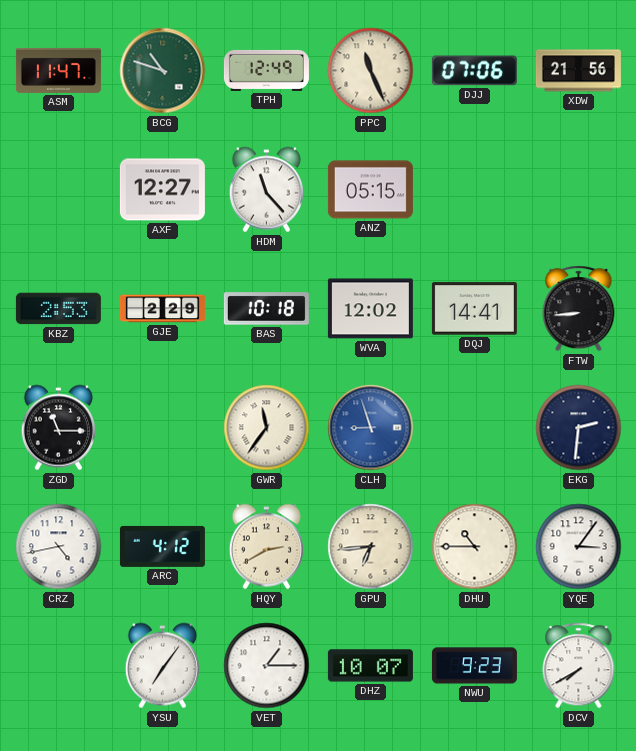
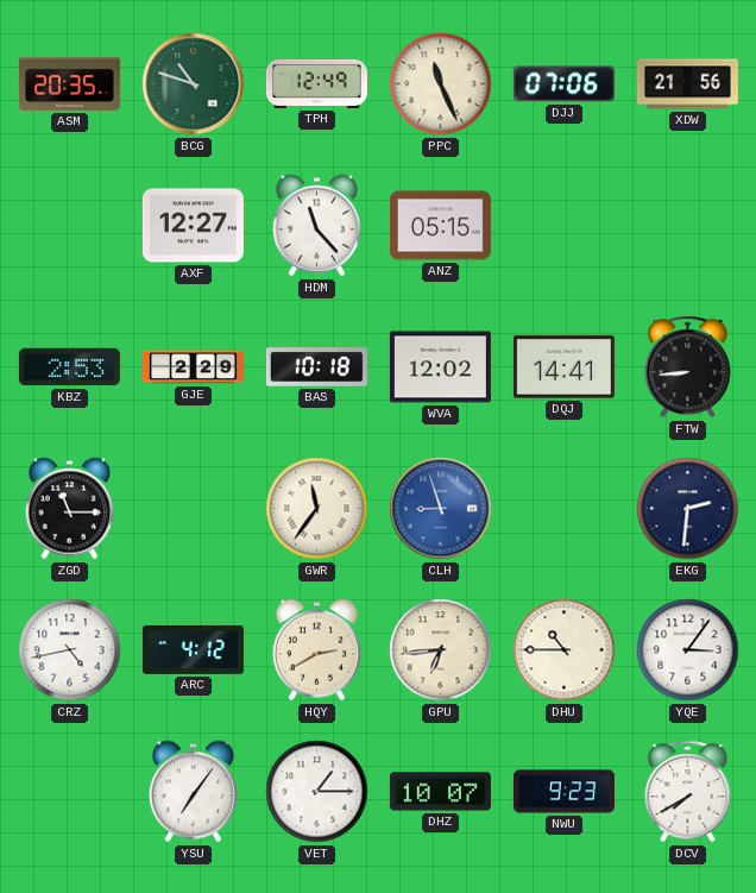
ASM: 11:47 -> 20:35
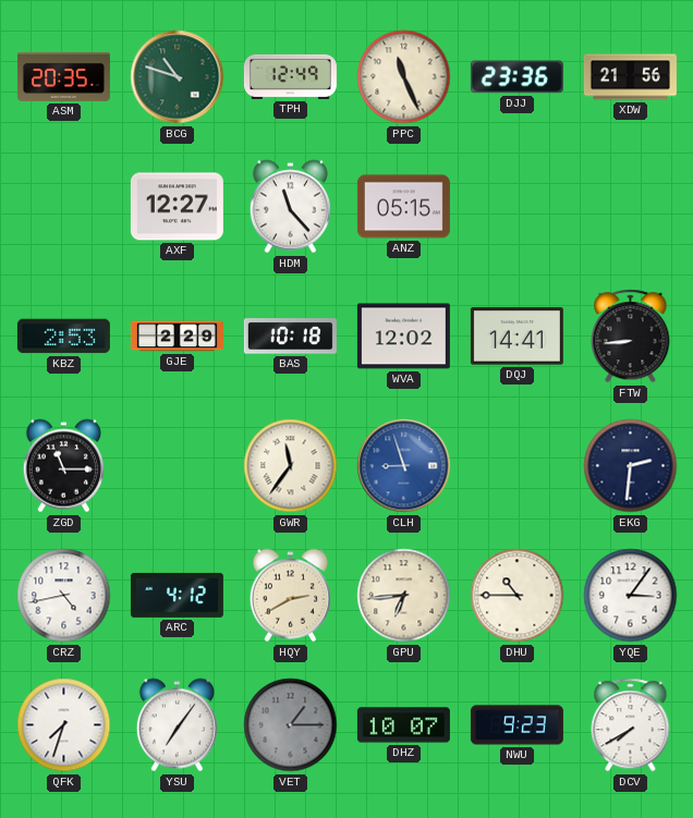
DJJ: 07:06 -> 23:36
QFK: none -> 7:33
VET dial: white -> grey
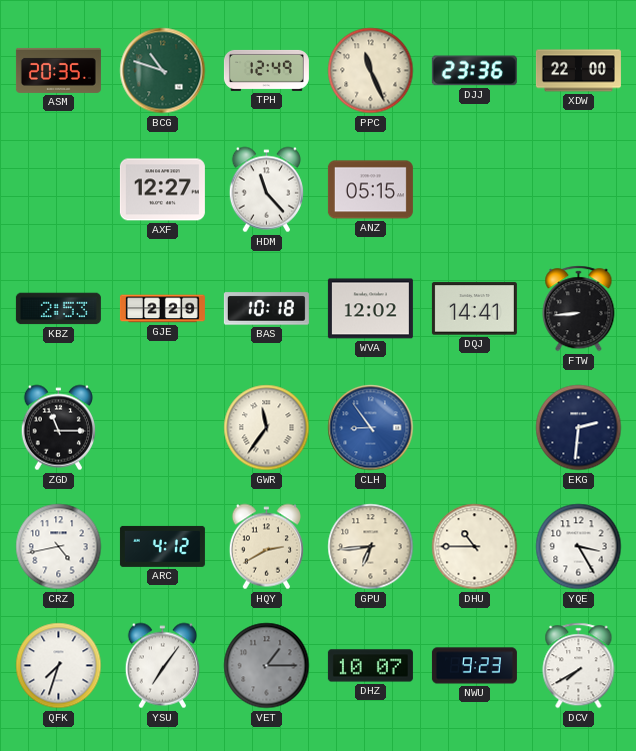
XDW: 21:56 -> 22:00
CLH: 8:57 -> 8:54
YQE: 3:06 -> 3:25
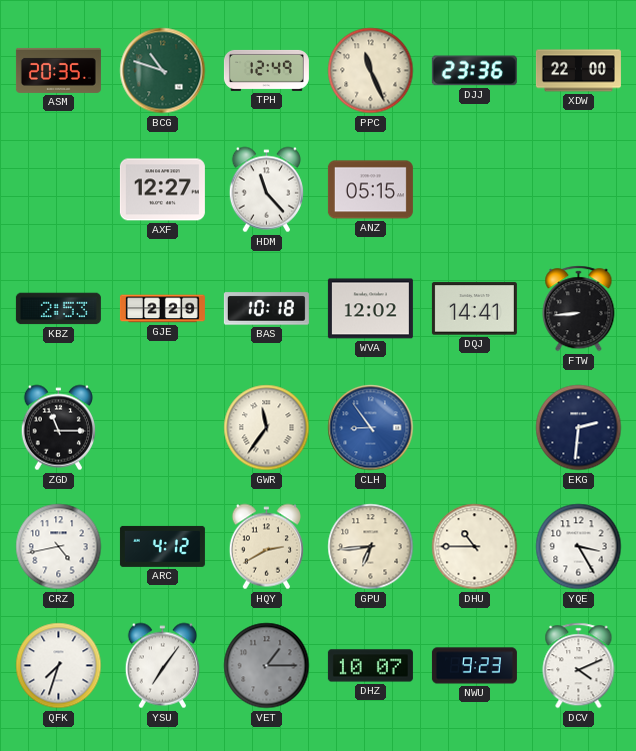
DCV: 7:40 -> 4:11
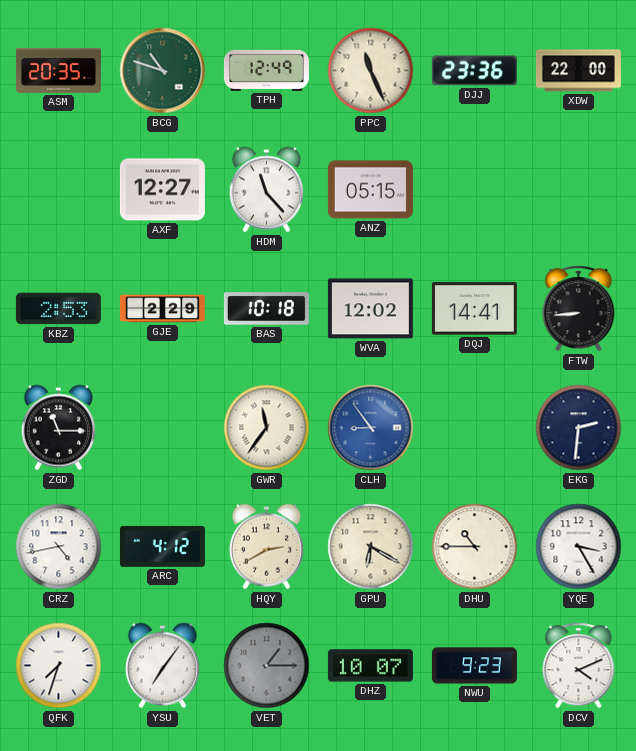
GPU: 6:44 -> 6:20
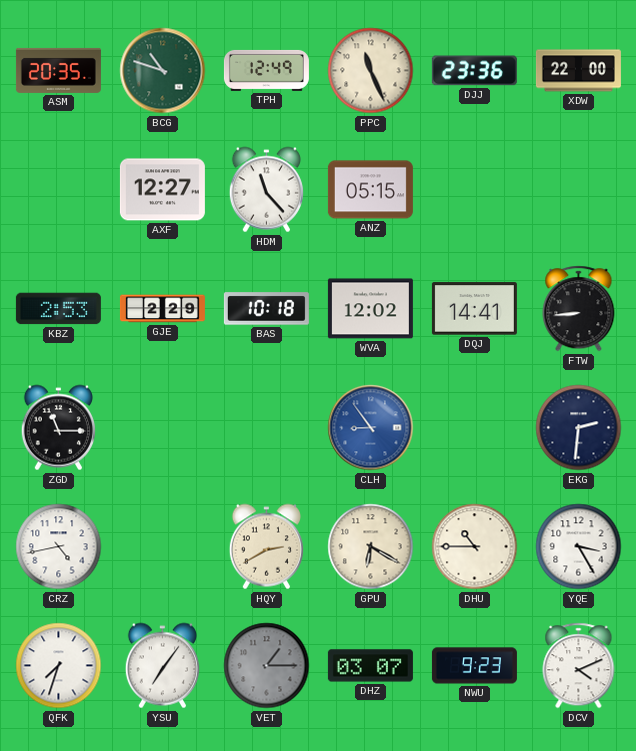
GWR: 11:36 -> none
ARC: 4:12 -> none
DHZ: 10:07 -> 03:07
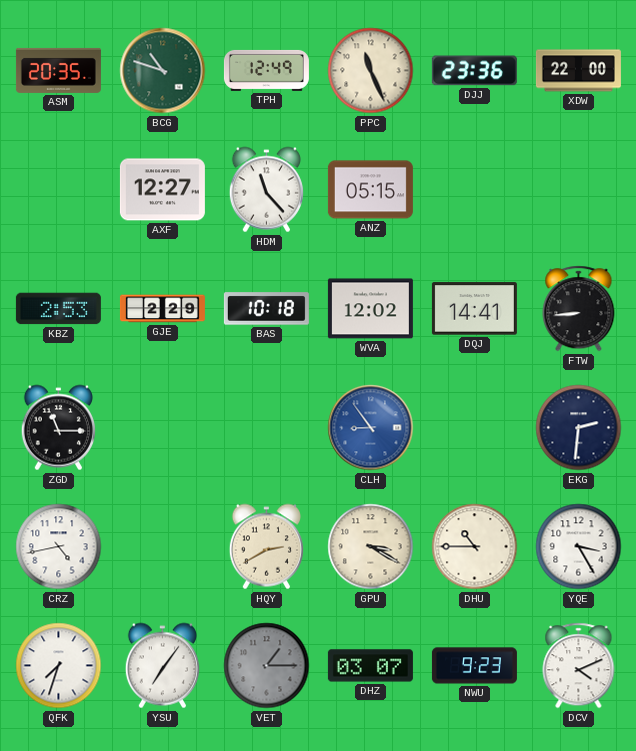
GPU: 6:20 -> 3:20
